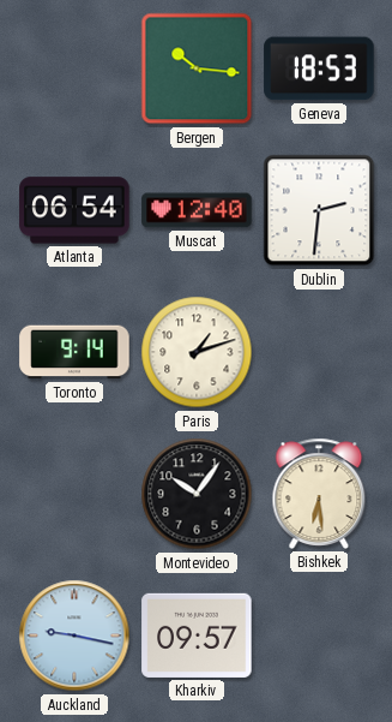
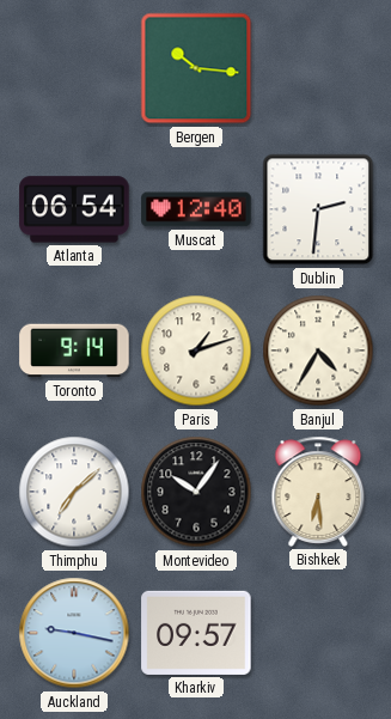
Geneva: 18:53 -> none
Banjul: none -> 4:35
Thimphu: none -> 7:08
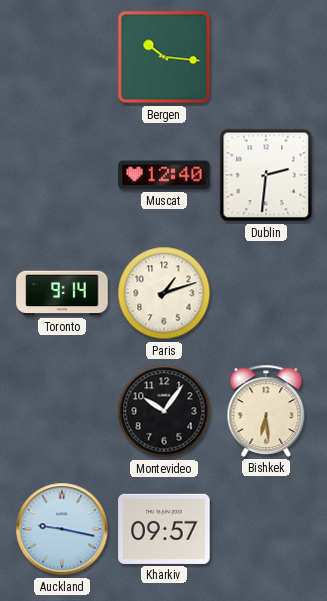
Atlanta: 06:54 -> none
Banjul: 4:35 -> none
Thimphu: 7:08 -> none
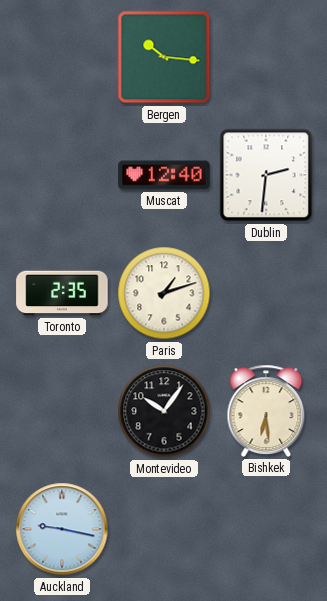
Toronto: 9:14 -> 2:35
Kharkiv: 09:57 -> none
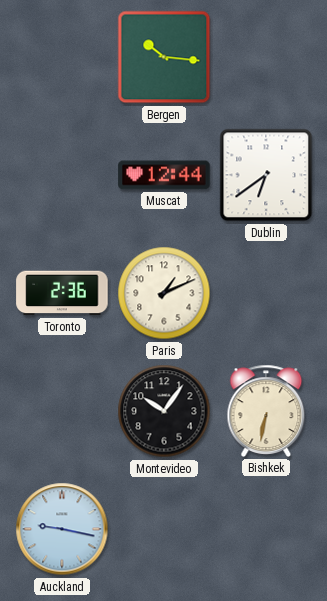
Muscat: 12:40 -> 12:44
Dublin: 2:31 -> 6:39
Toronto: 2:35 -> 2:36
Paris: 1:12 -> 1:11
Bishkek: 6:29 -> 6:32
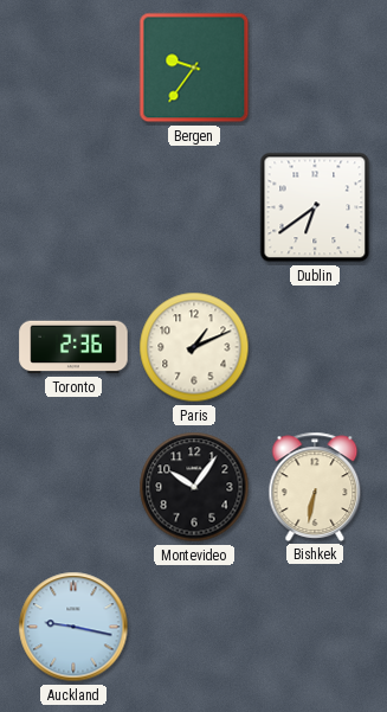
Bergen: 10:16 -> 9:36
Muscat: 12:44 -> none
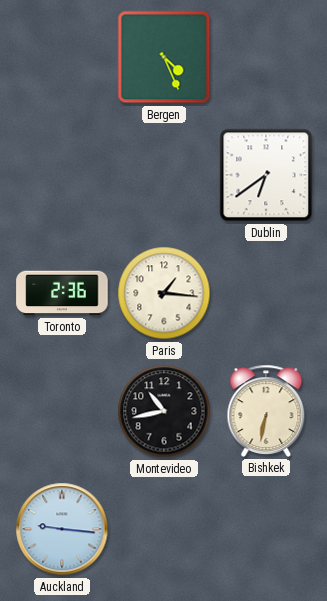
Bergen: 9:36 -> 4:26
Paris: 1:11 -> 1:16
Montevideo: 10:06 -> 10:43
Auckland: 9:17 -> 9:16
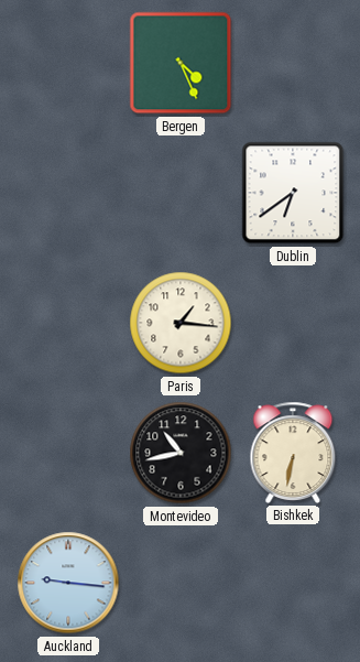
Toronto: 2:36 -> none
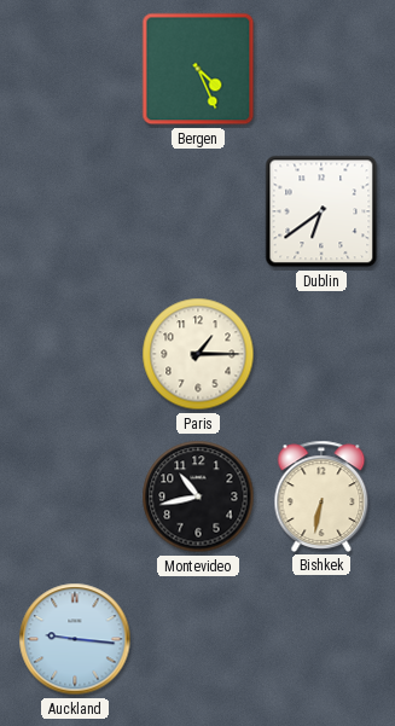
Paris: 1:16 -> 1:15
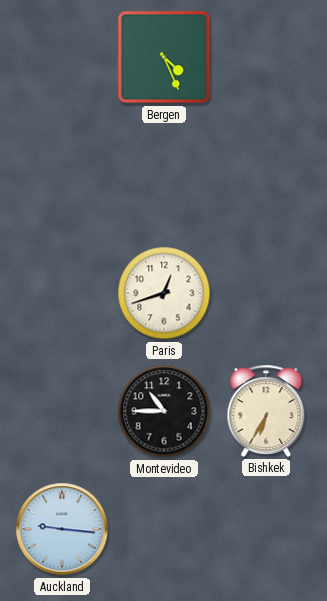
Dublin: 6:39 -> none
Paris: 1:15 -> 12:42
Montevideo: 10:43 -> 10:45
Bishkek: 6:32 -> 6:35
